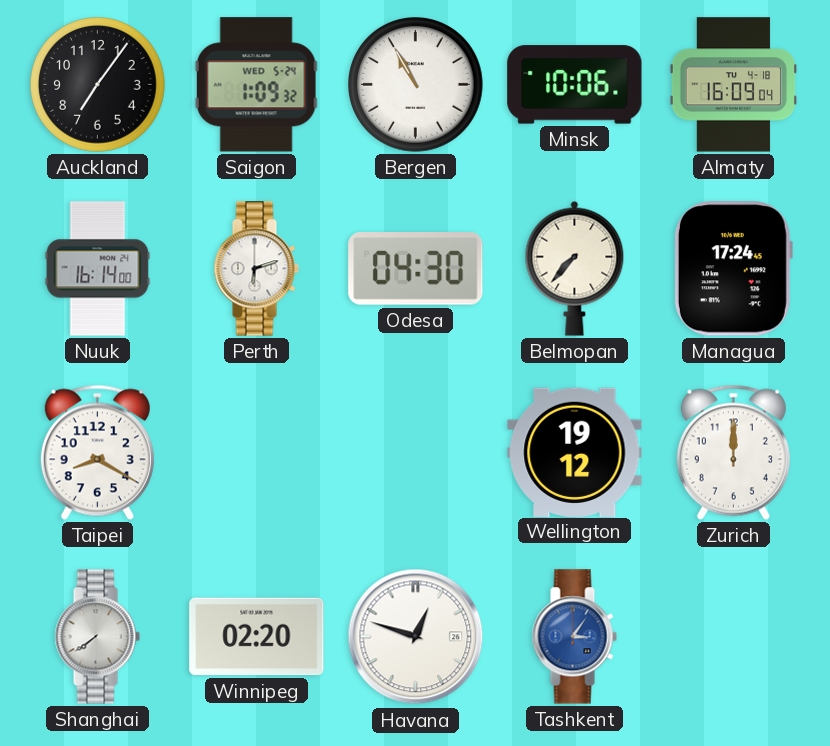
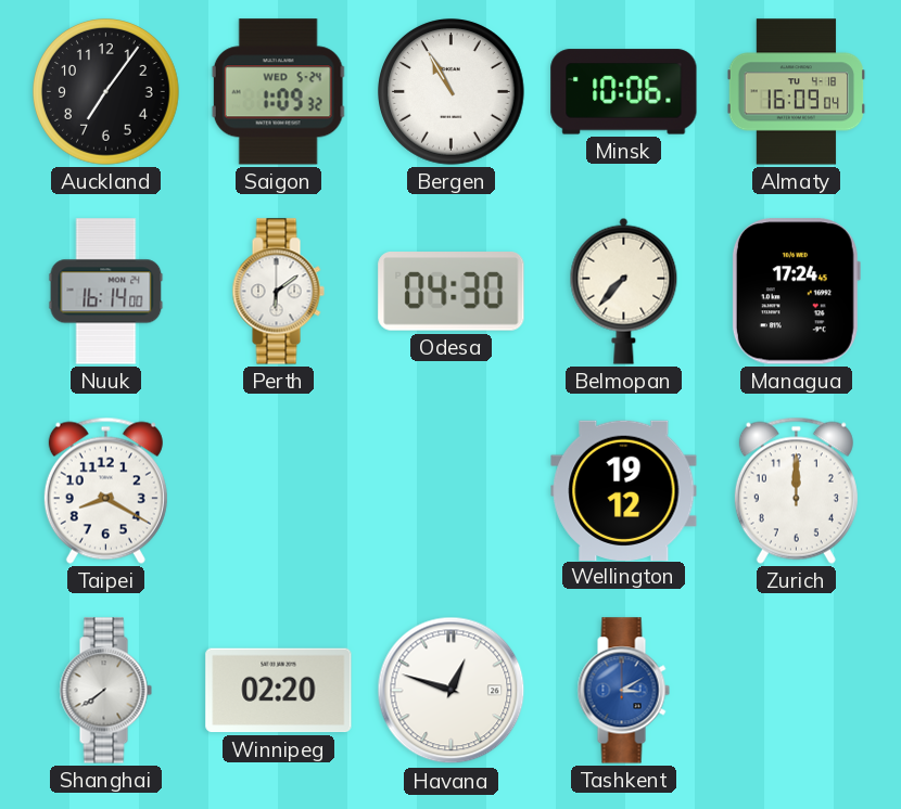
Perth: 6:12 -> 6:09
Tashkent: 3:06 -> 3:10
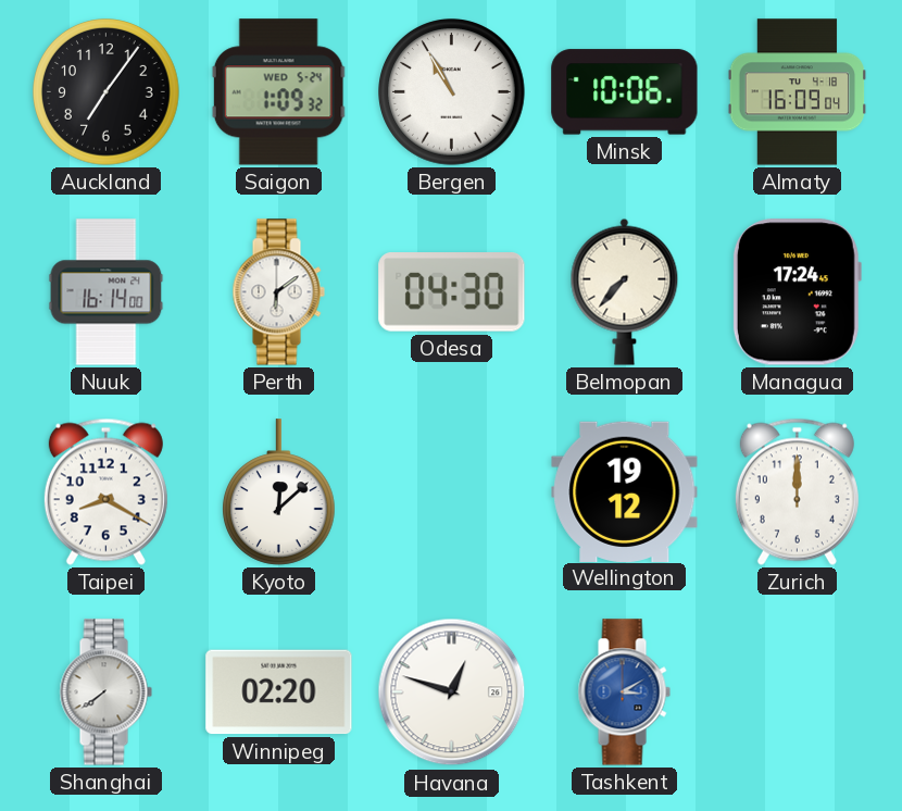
Kyoto: none -> 12:08
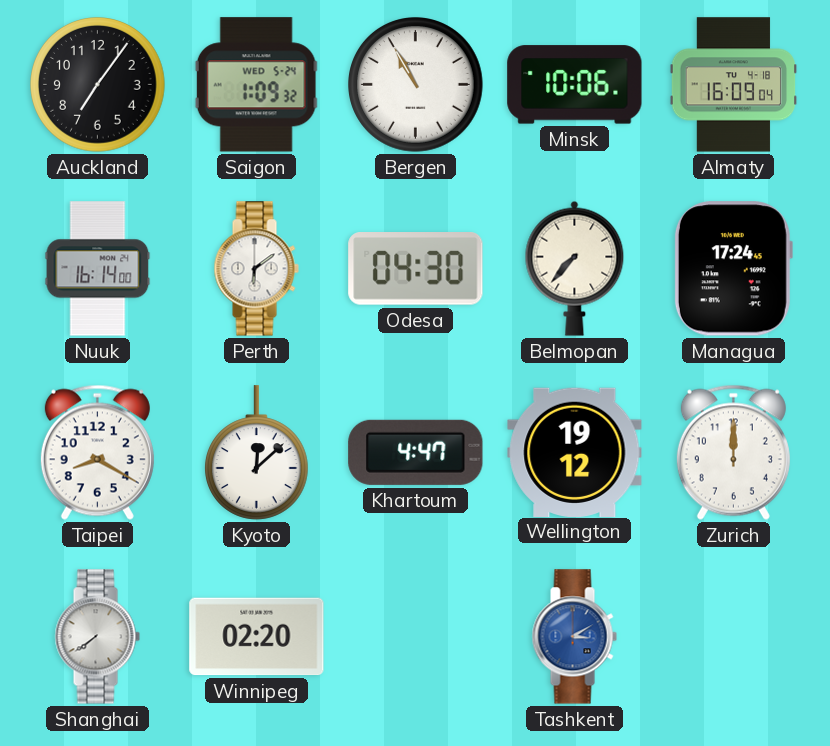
Khartoum: none -> 4:47
Havana: 12:48 -> none
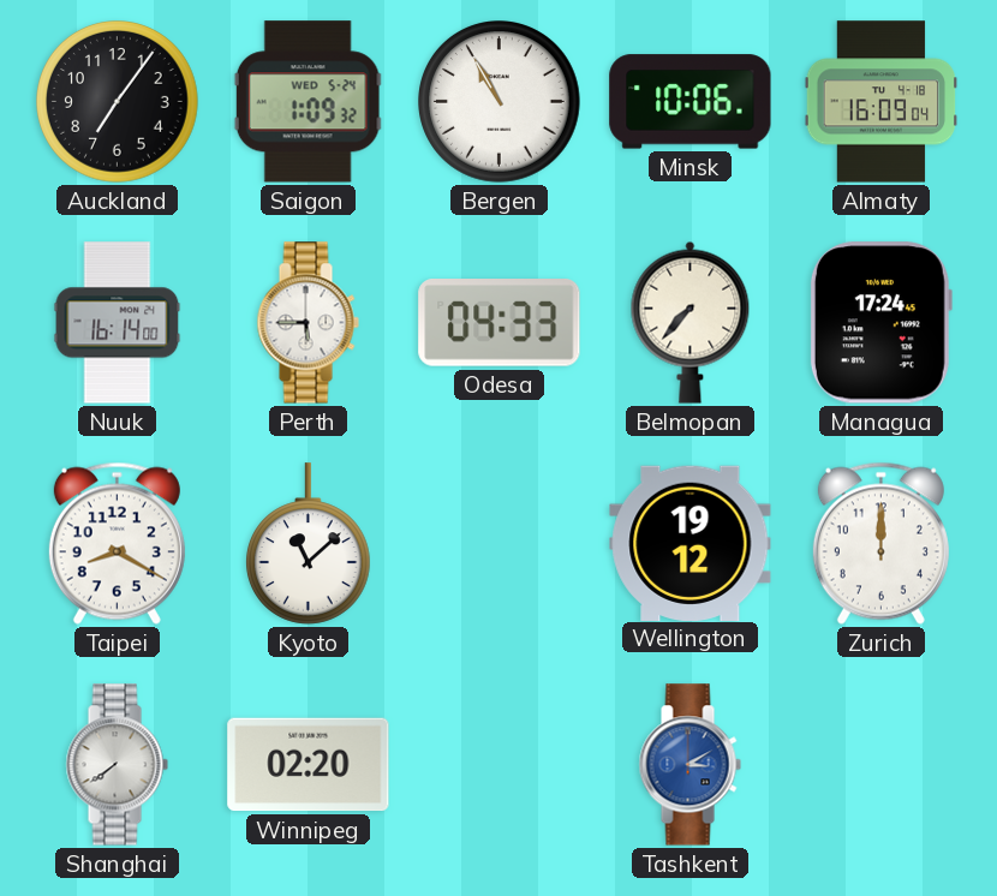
Perth: 6:09 -> 5:45
Odesa: 04:30 -> 04:33
Kyoto: 12:08 -> 11:08
Khartoum: 4:47 -> none
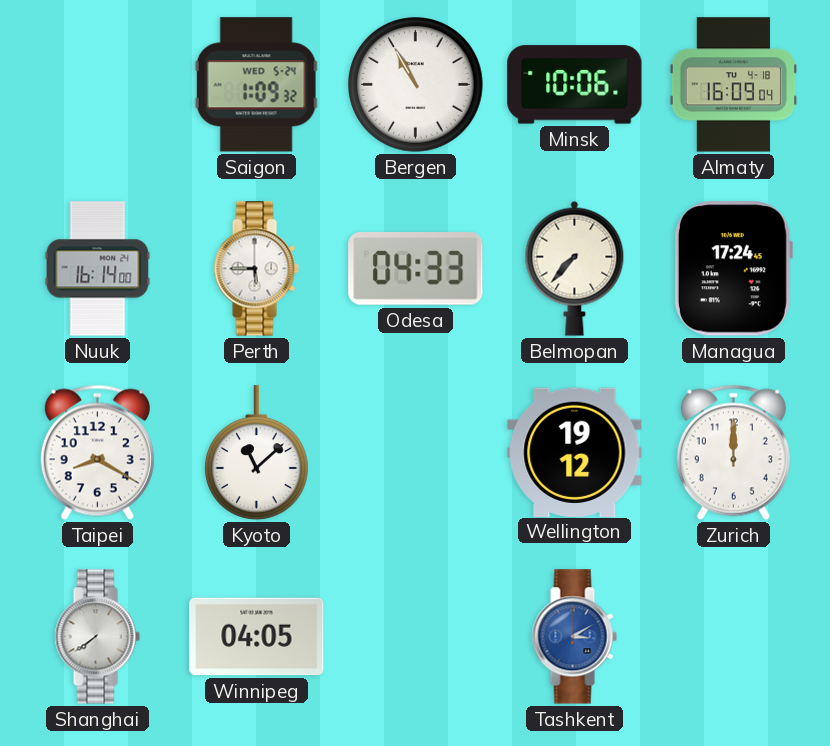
Auckland: 7:06 -> none
Winnipeg: 02:20 -> 04:05
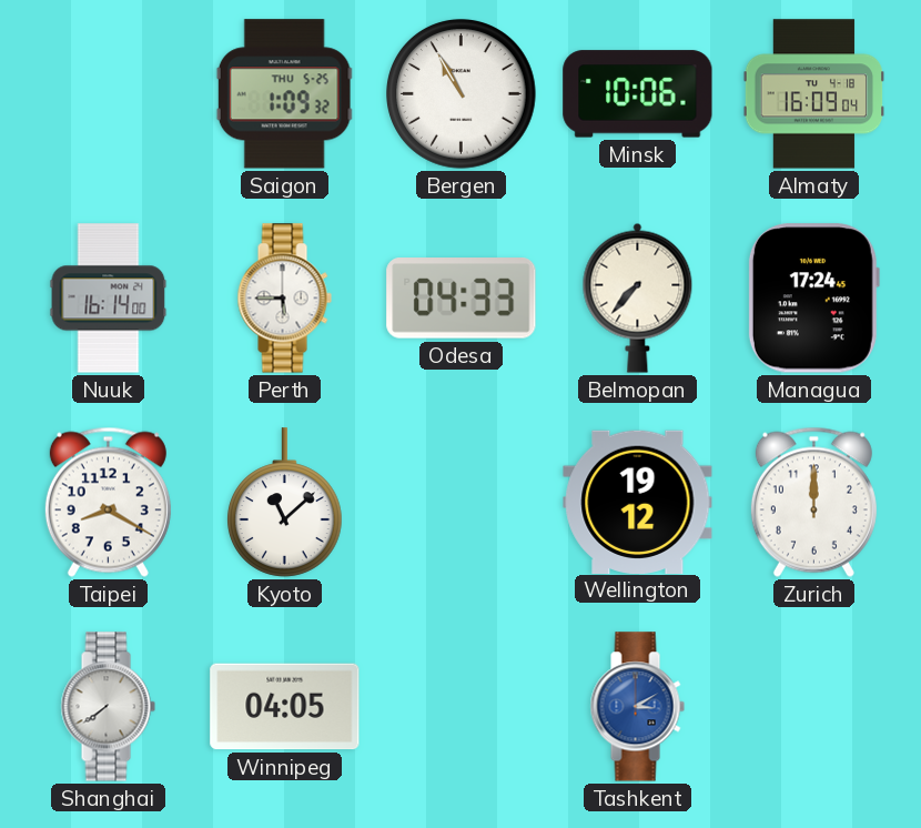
Saigon date: WED 5-24 -> THU 5-25
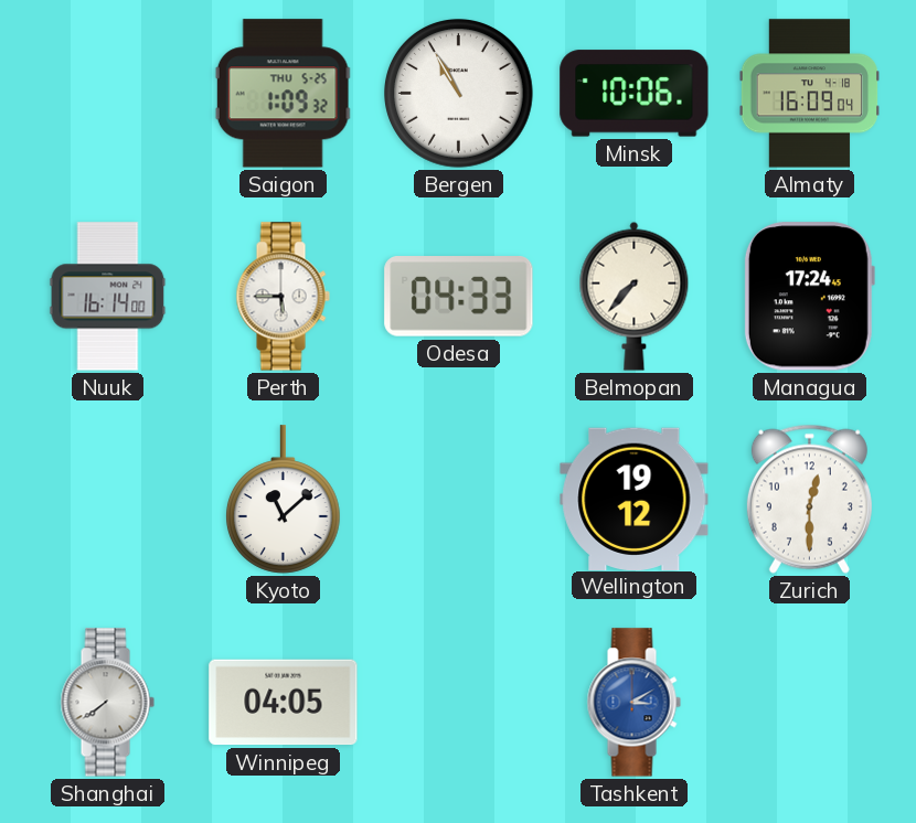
Taipei: 8:20 -> none
Zurich: 12:00 -> 12:30
